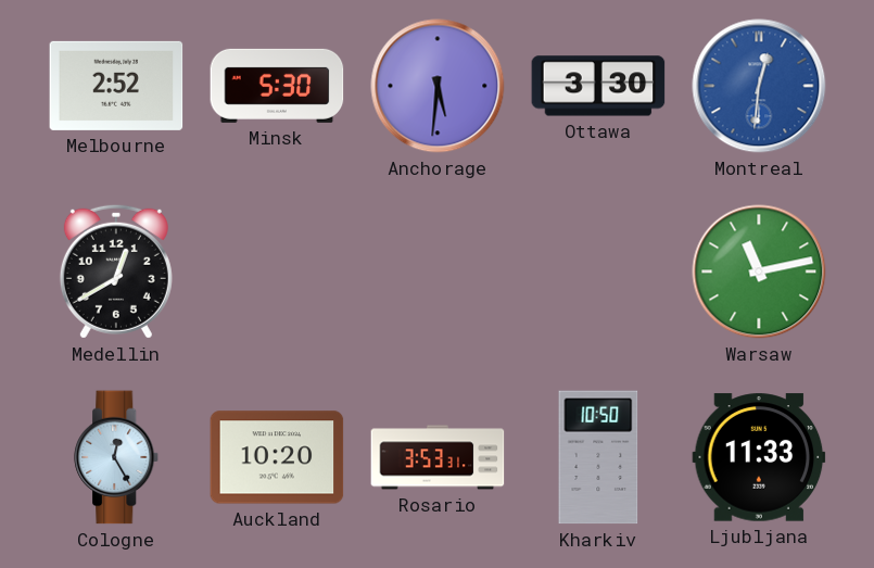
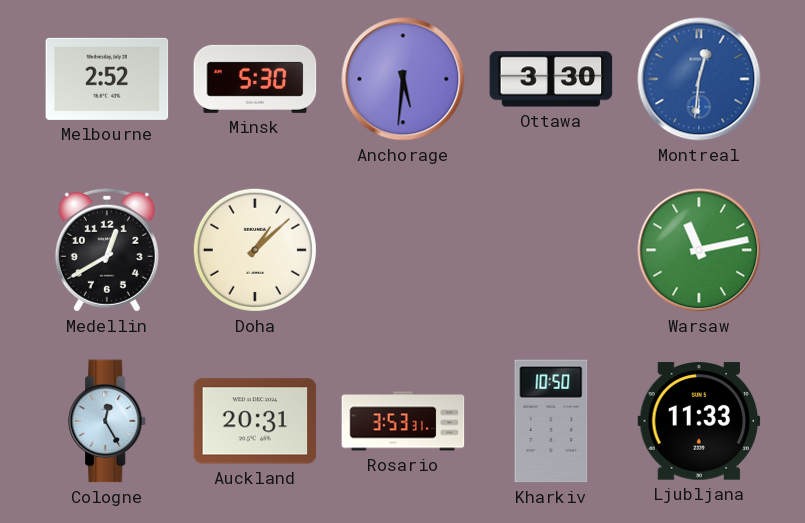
Doha: none -> 1:08
Auckland: 10:20 -> 20:31
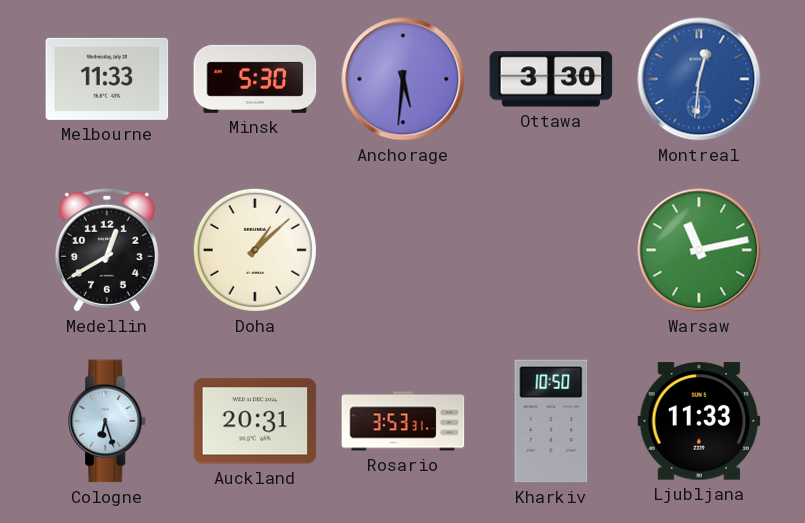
Melbourne: 2:52 -> 11:33
Cologne: 12:25 -> 6:27
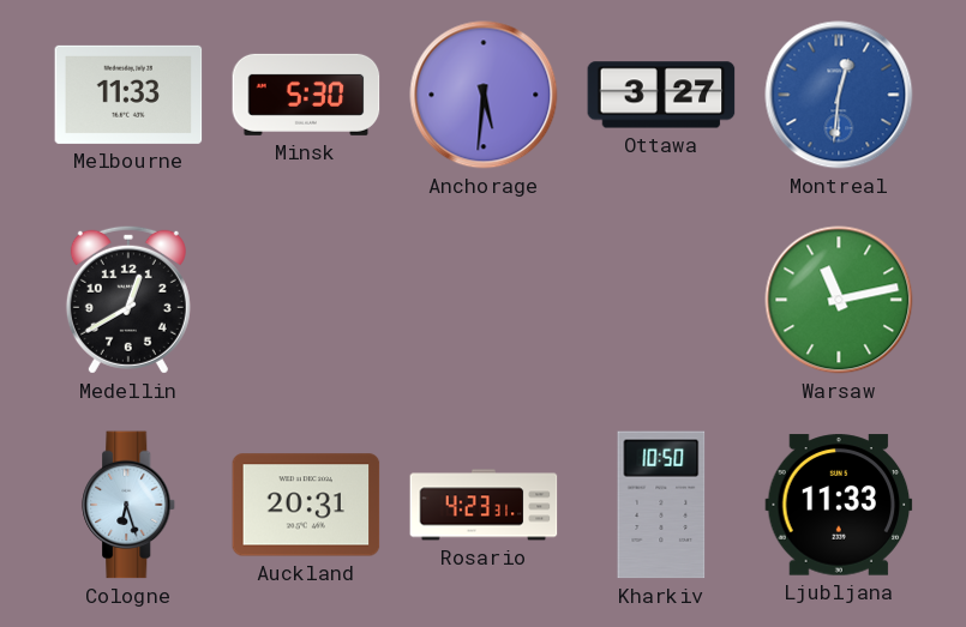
Ottawa: 3:30 -> 3:27
Doha: 1:08 -> none
Rosario: 3:53 -> 4:23
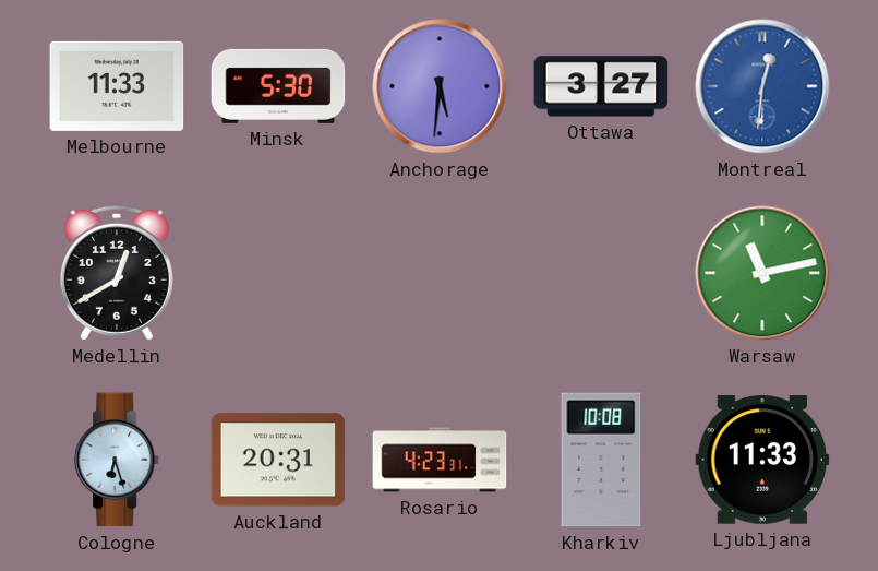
Kharkiv: 10:50 -> 10:08
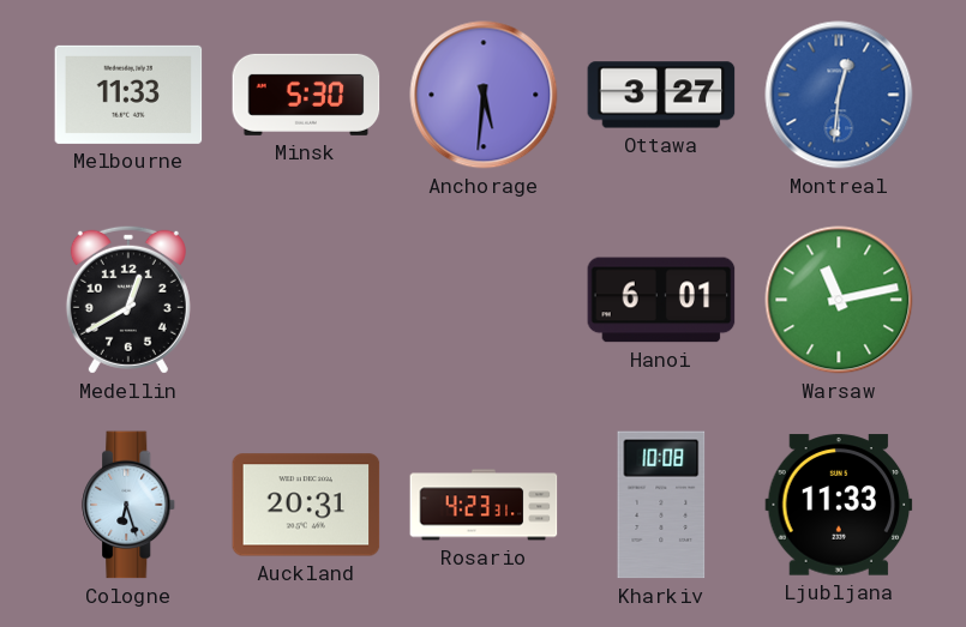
Hanoi: none -> 6:01
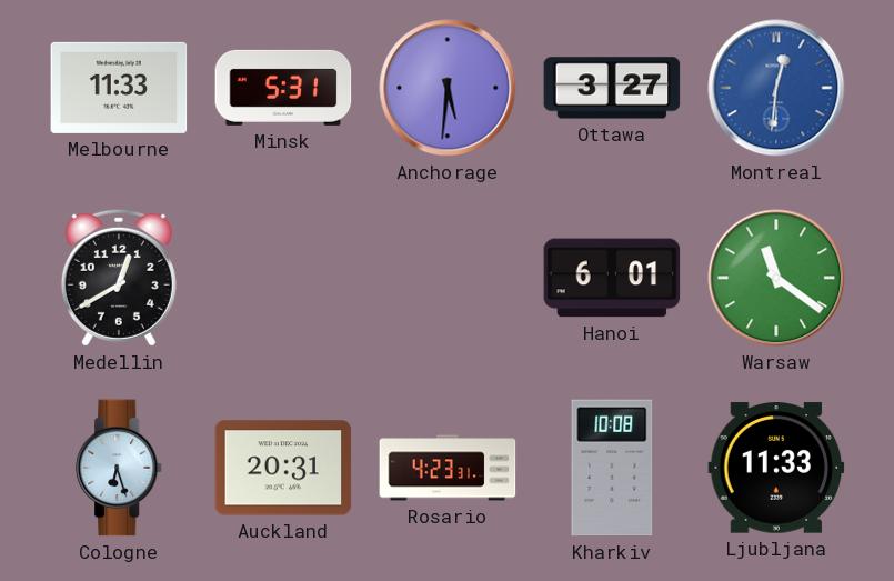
Minsk: 5:30 -> 5:31
Warsaw: 11:13 -> 11:21
